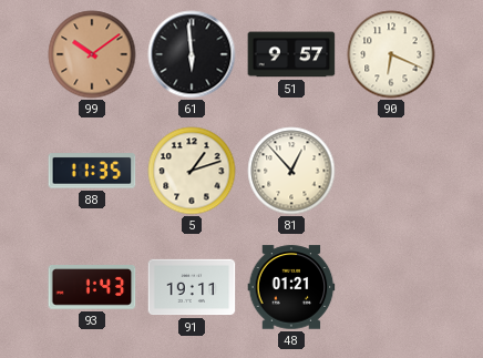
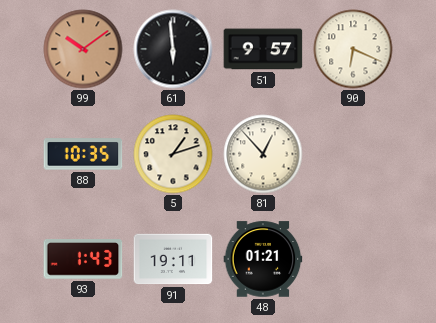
88: 11:35 -> 10:35
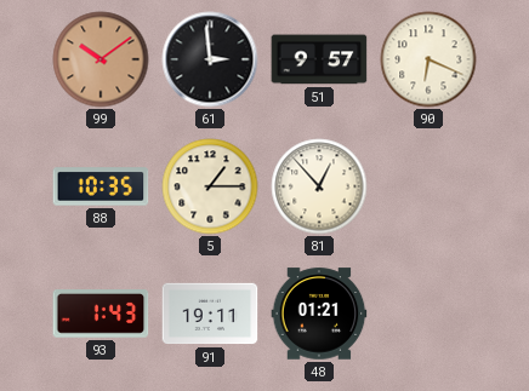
61: 5:59 -> 2:59
5: 1:12 -> 1:15
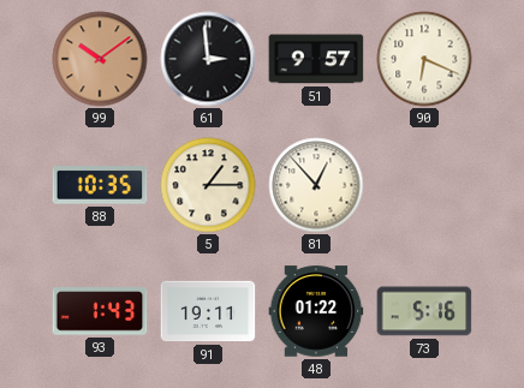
48: 01:21 -> 01:22
73: none -> 5:16
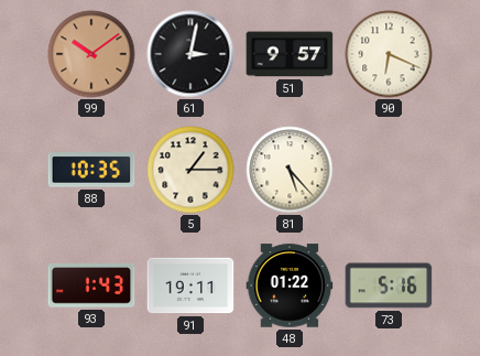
61: 2:59 -> 3:02
81: 12:53 -> 5:23
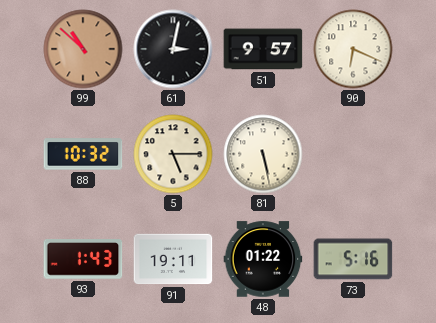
99: 10:09 -> 10:52
88: 10:35 -> 10:32
5: 1:15 -> 5:15
81: 5:23 -> 5:28
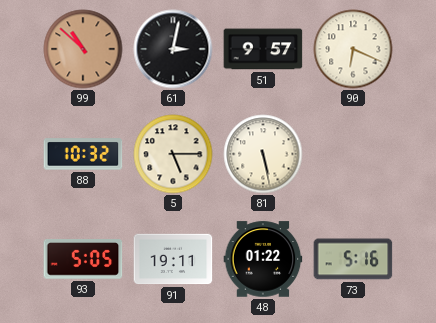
93: 1:43 -> 5:05
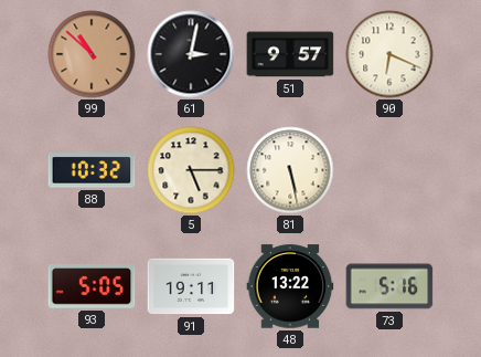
48: 01:22 -> 13:22
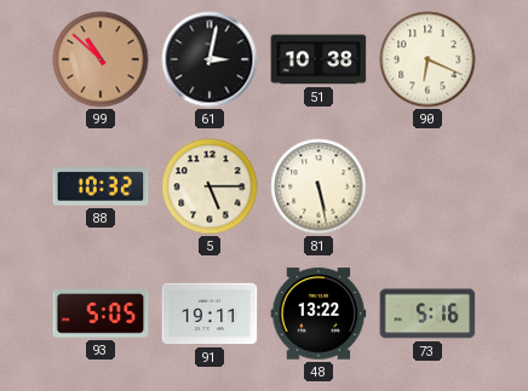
51: 9:57 -> 10:38
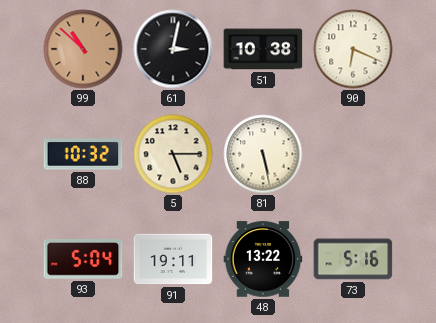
93: 5:05 -> 5:04
